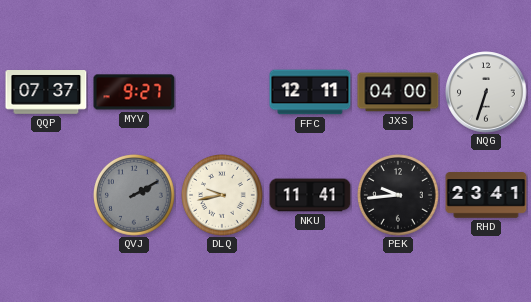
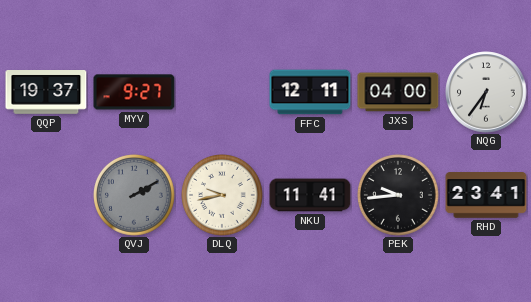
QQP: 07:37 -> 19:37
NQG: 6:33 -> 6:36
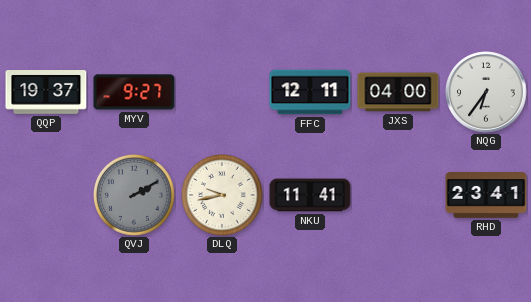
PEK: 9:44 -> none
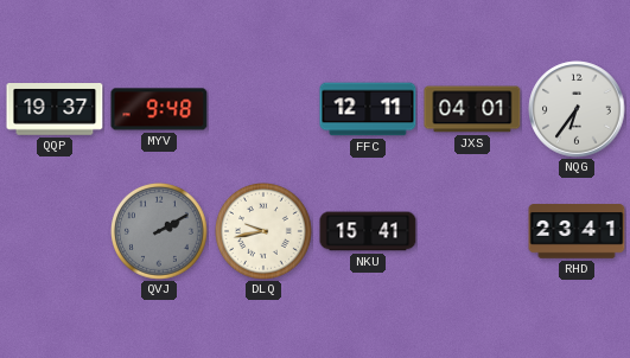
MYV: 9:27 -> 9:48
JXS: 04:00 -> 04:01
NKU: 11:41 -> 15:41
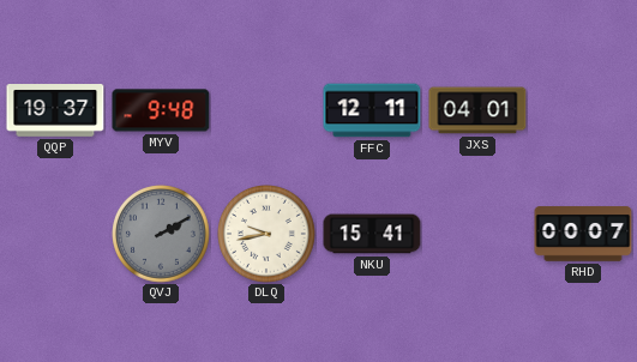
NQG: 6:36 -> none
RHD: 23:41 -> 00:07
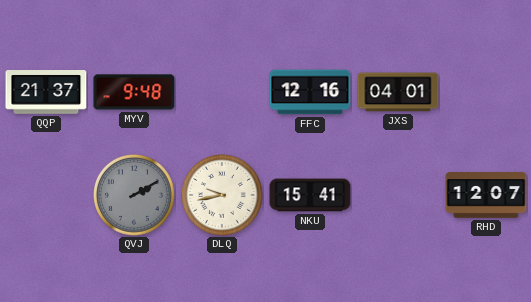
QQP: 19:37 -> 21:37
FFC: 12:11 -> 12:16
RHD: 00:07 -> 12:07
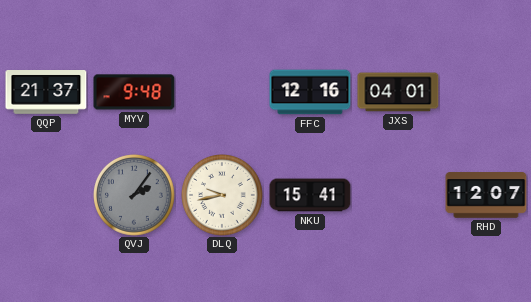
QVJ: 2:10 -> 2:06
